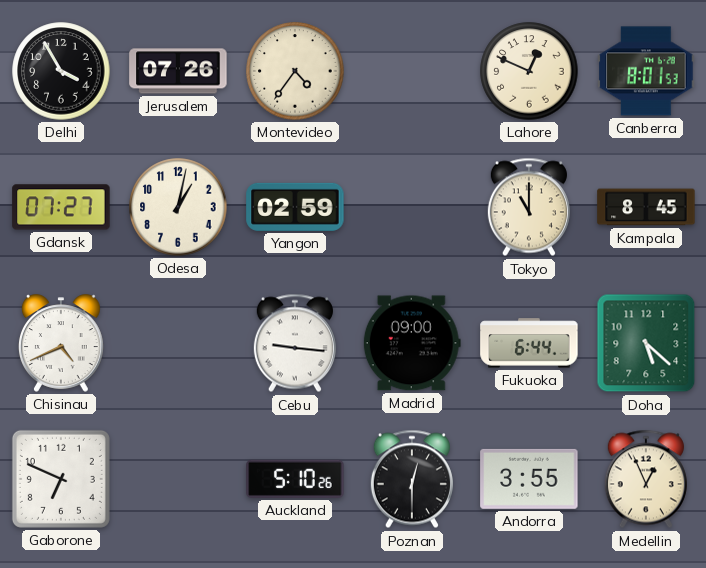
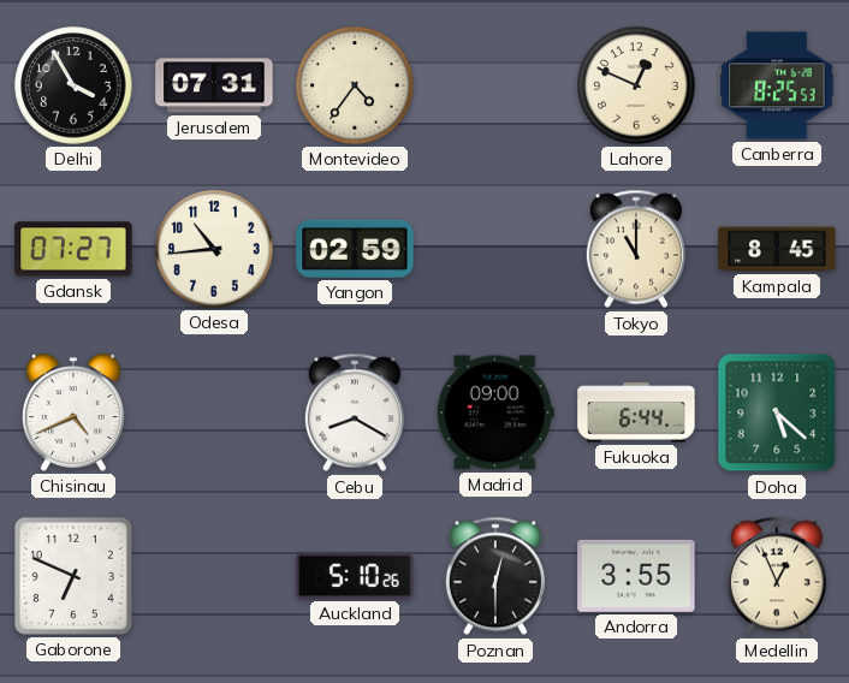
Jerusalem: 07:26 -> 07:31
Canberra: 8:01 -> 8:25
Odesa: 1:02 -> 10:44
Cebu: 9:16 -> 8:20
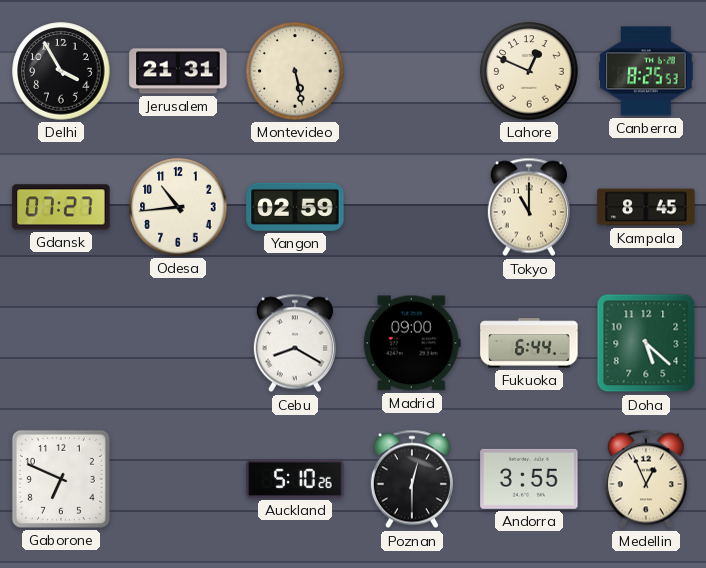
Jerusalem: 07:31 -> 21:31
Montevideo: 4:36 -> 5:28
Chisinau: 4:41 -> none
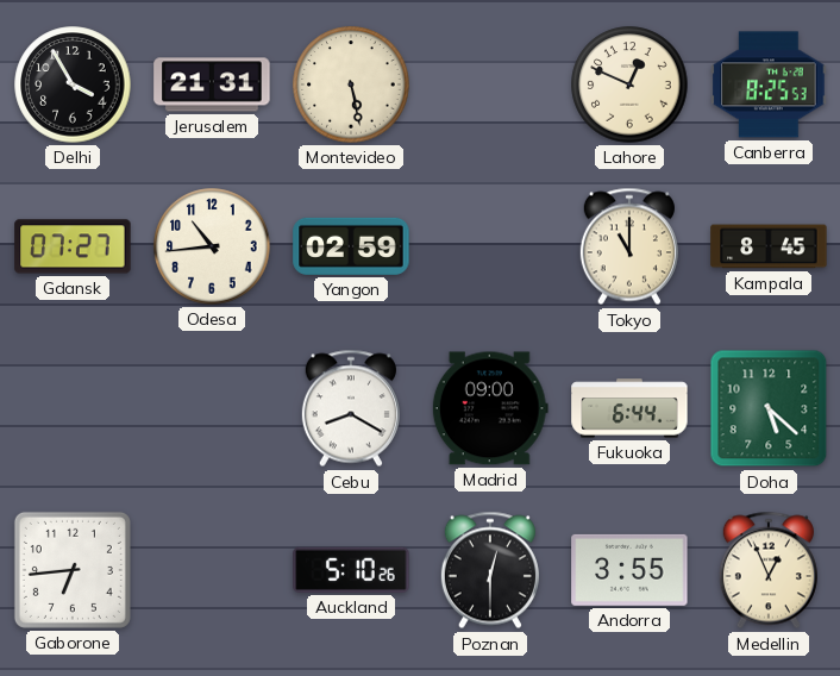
Gaborone: 6:49 -> 6:44
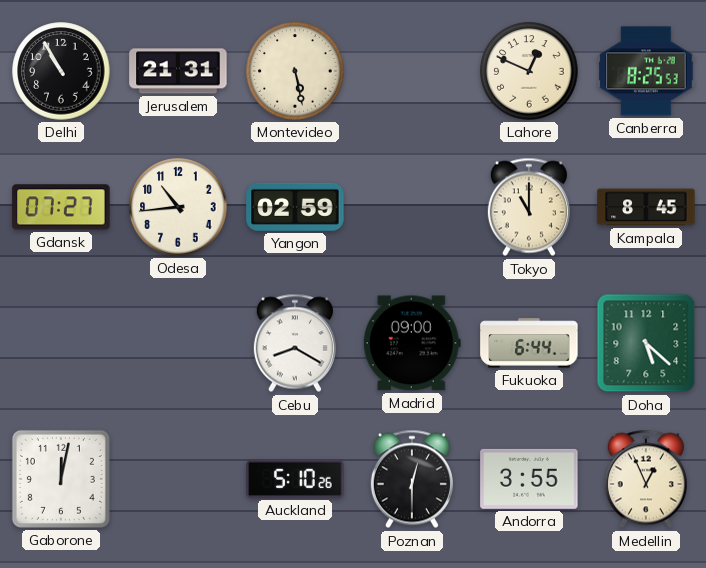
Delhi: 3:55 -> 10:55
Gaborone: 6:44 -> 12:02
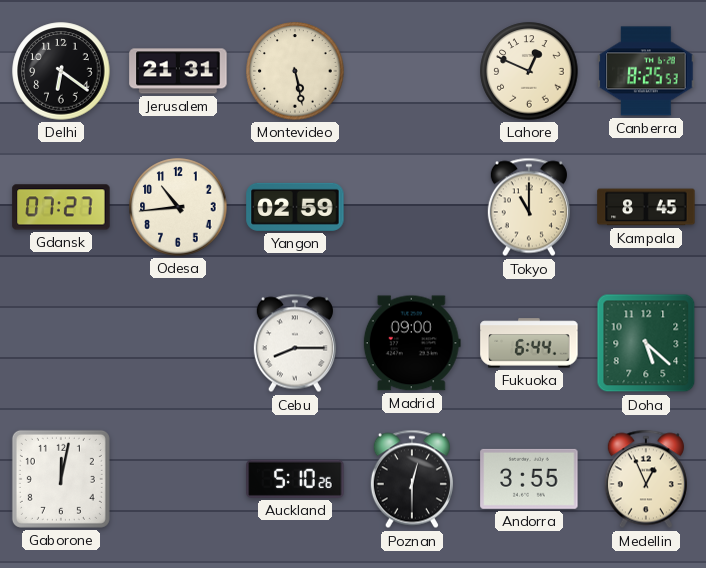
Delhi: 10:55 -> 6:21
Cebu: 8:20 -> 8:15
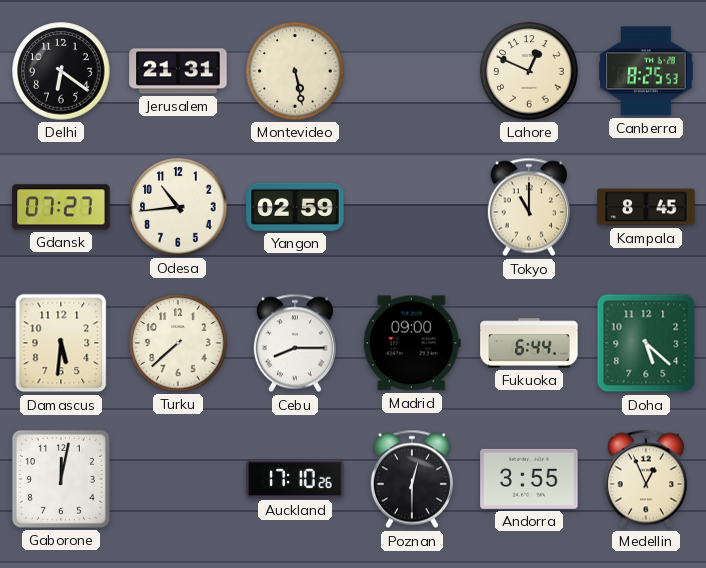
Damascus: none -> 5:31
Turku: none -> 7:38
Auckland: 5:10 -> 17:10
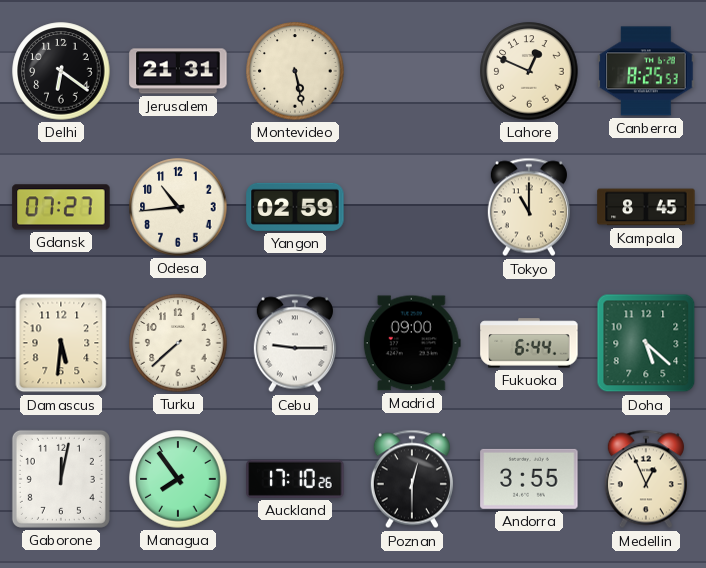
Cebu: 8:15 -> 9:15
Managua: none -> 7:54
